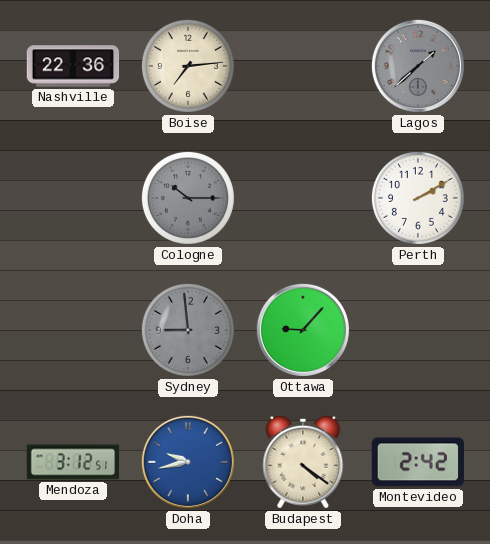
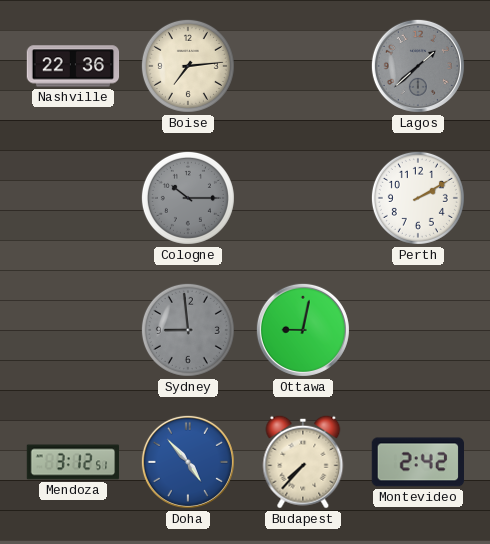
Ottawa: 9:07 -> 9:02
Doha: 9:43 -> 4:53
Budapest: 4:21 -> 7:37
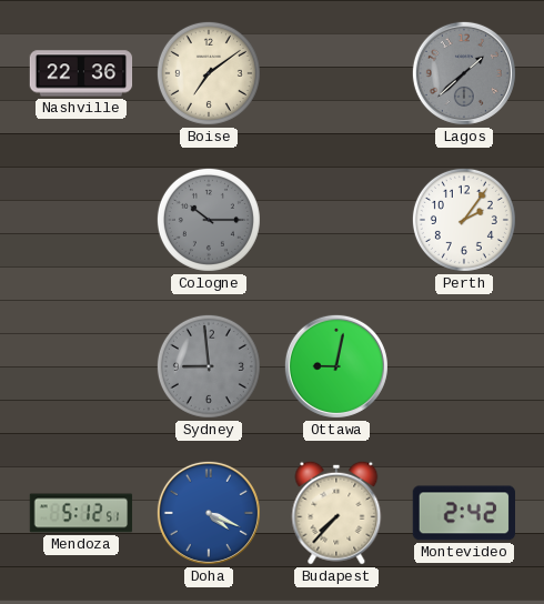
Boise: 7:14 -> 7:09
Perth: 2:10 -> 2:06
Mendoza: 3:12 -> 5:12
Doha: 4:53 -> 4:19
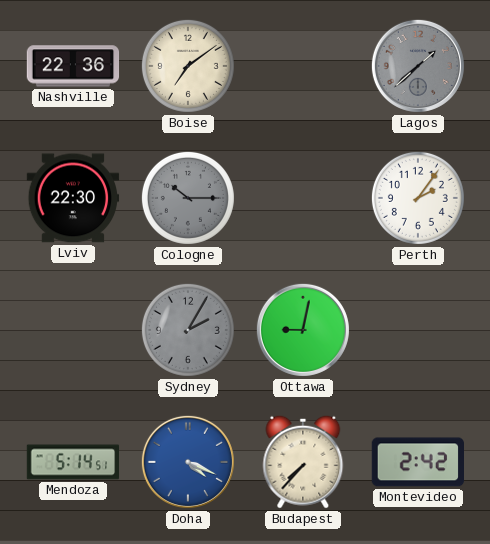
Lviv: none -> 22:30
Sydney: 8:59 -> 2:05
Mendoza: 5:12 -> 5:14
